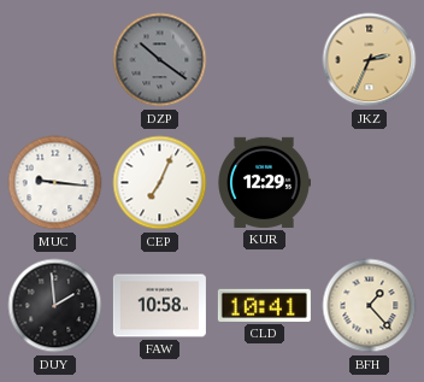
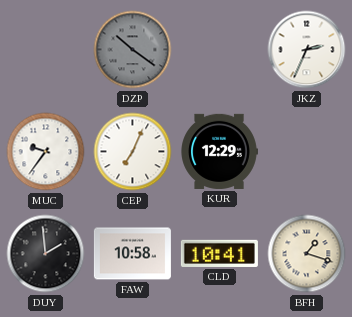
JKZ dial: champagne -> white
MUC: 9:16 -> 9:36
BFH: 1:23 -> 1:18
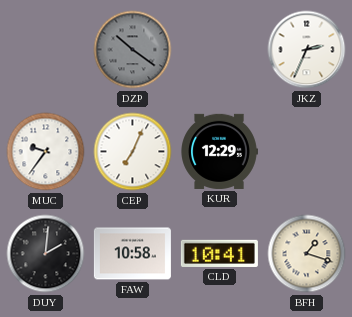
DUY: 1:59 -> 2:01
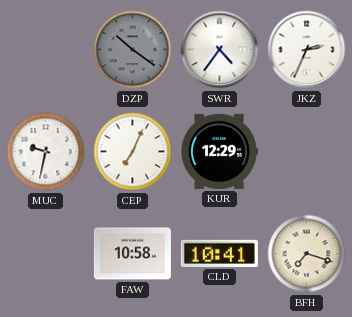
SWR: none -> 4:36
MUC: 9:36 -> 9:32
DUY: 2:01 -> none
BFH: 1:18 -> 7:18
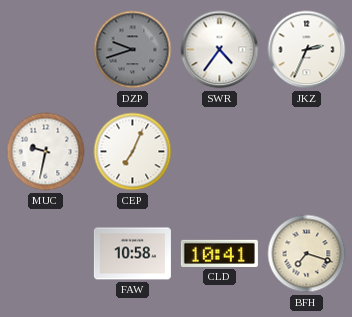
DZP: 10:21 -> 9:42
KUR: 12:29 -> none
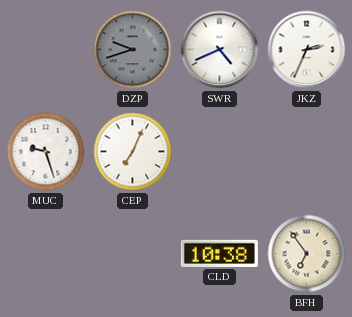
SWR: 4:36 -> 4:41
MUC: 9:32 -> 9:27
FAW: 10:58 -> none
CLD: 10:41 -> 10:38
BFH: 7:18 -> 6:54
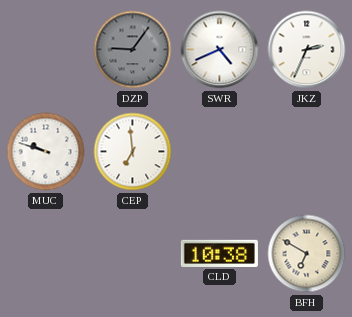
DZP: 9:42 -> 9:06
MUC: 9:27 -> 9:48
CEP: 7:04 -> 6:59
BFH: 6:54 -> 6:50
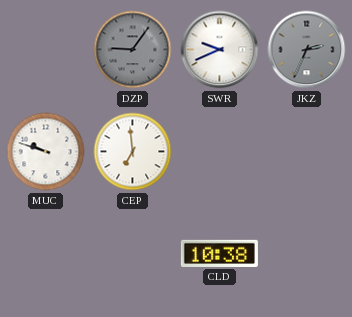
SWR: 4:41 -> 9:41
JKZ dial: white -> grey
BFH: 6:50 -> none
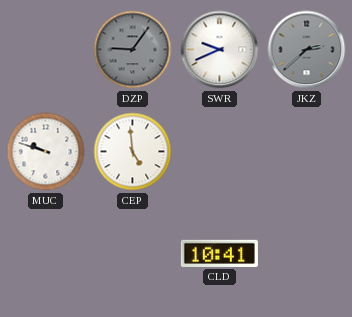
JKZ: 2:34 -> 2:38
CEP: 6:59 -> 4:59
CLD: 10:38 -> 10:41
